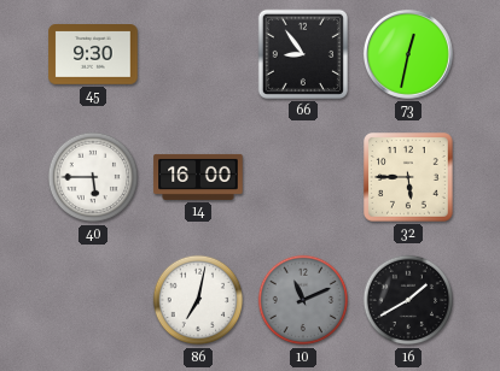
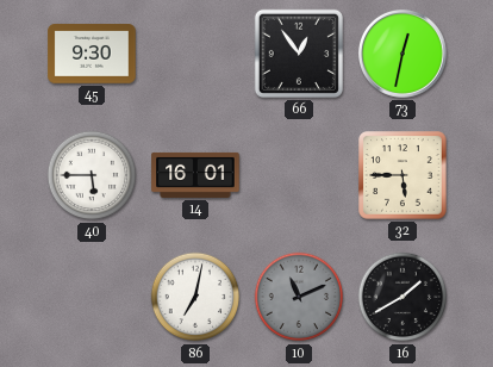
66: 8:54 -> 12:54
14: 16:00 -> 16:01
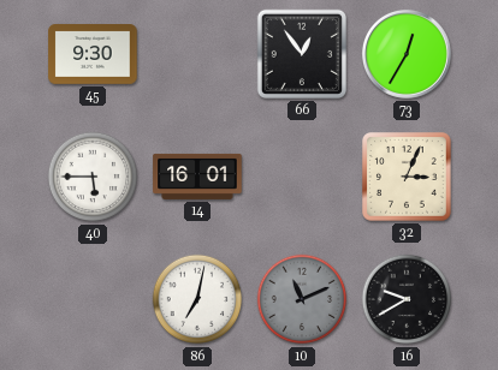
73: 12:32 -> 12:35
32: 5:45 -> 3:04
16: 1:40 -> 9:40
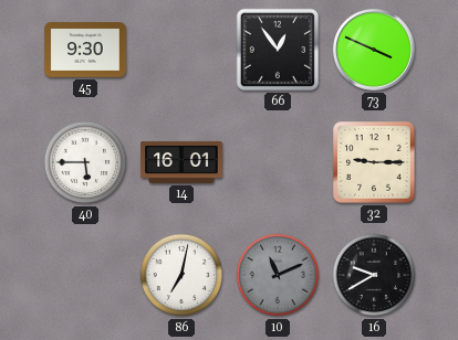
73: 12:35 -> 3:49
32: 3:04 -> 9:15
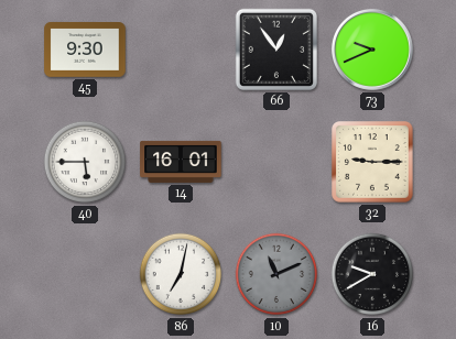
73: 3:49 -> 9:41
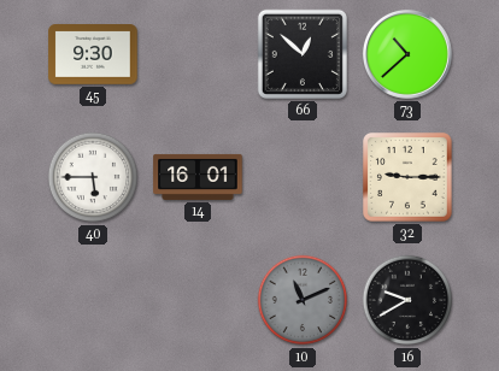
66: 12:54 -> 12:52
73: 9:41 -> 10:38
86: 7:02 -> none
